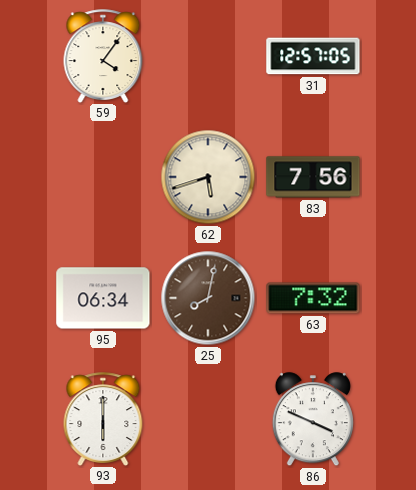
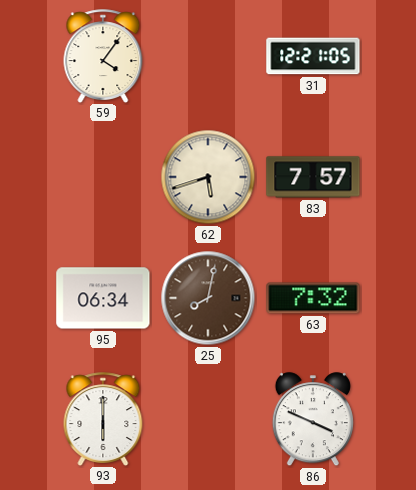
31: 12:57 -> 12:21
83: 7:56 -> 7:57
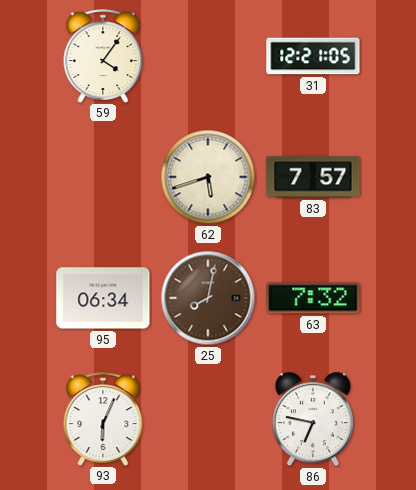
93: 6:00 -> 6:04
86: 3:49 -> 6:47
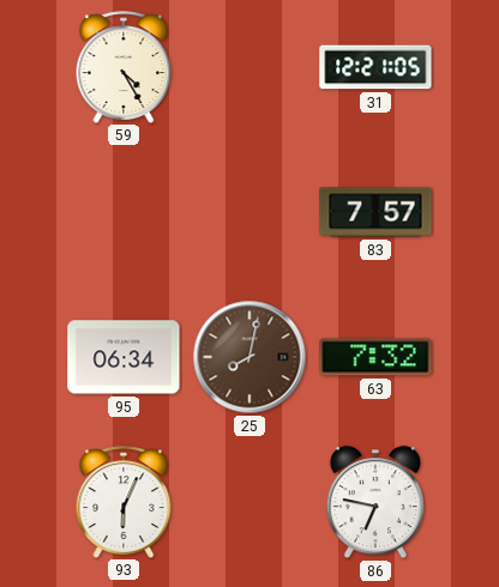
59: 4:06 -> 4:25
62: 5:42 -> none
